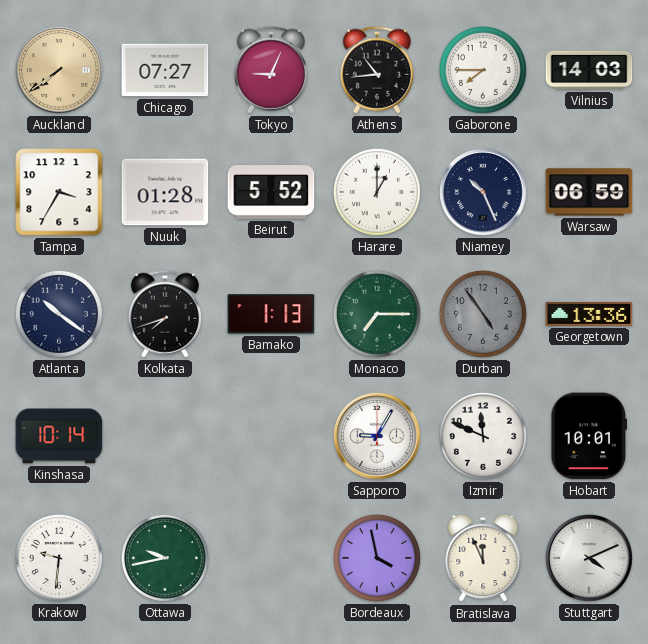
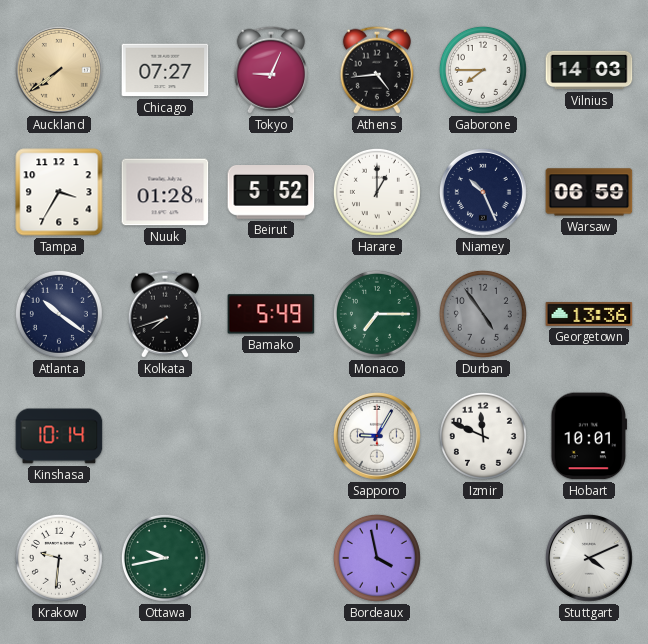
Athens: 10:44 -> 4:44
Bamako: 1:13 -> 5:49
Bratislava: 11:56 -> none
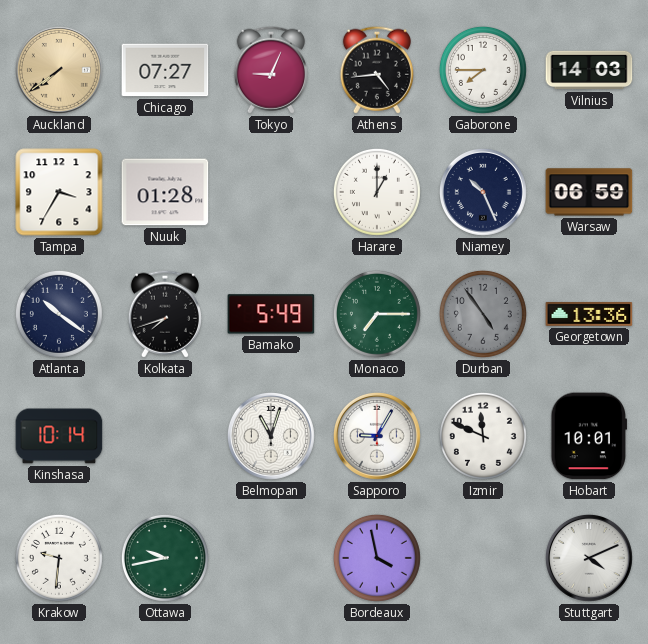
Beirut: 5:52 -> none
Belmopan: none -> 11:03
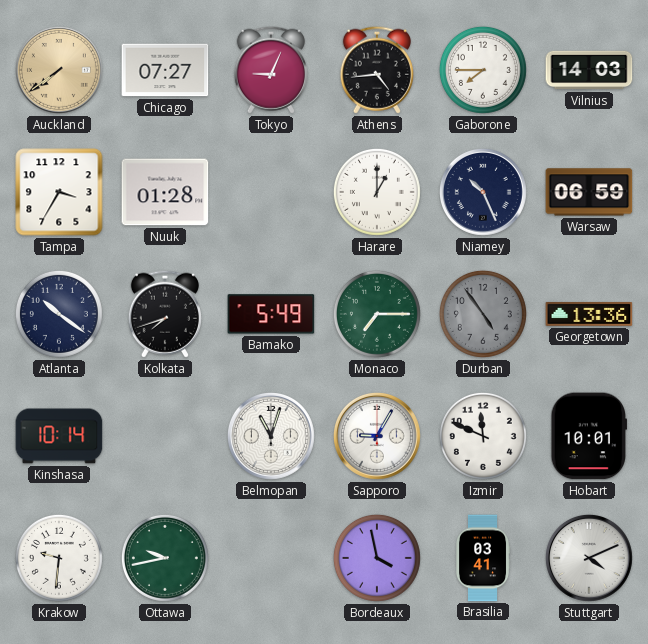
Brasilia: none -> 03:41
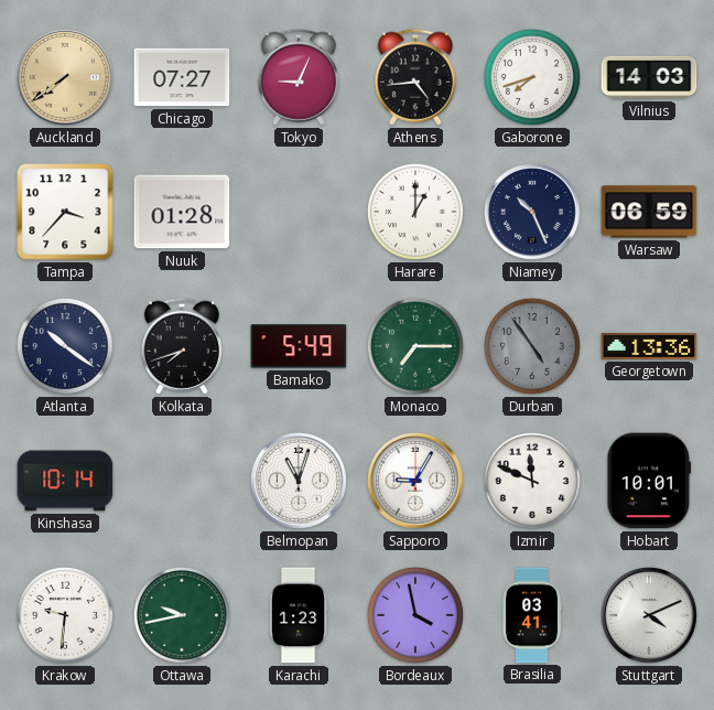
Gaborone: 7:45 -> 7:42
Tampa: 3:35 -> 3:37
Karachi: none -> 1:23
